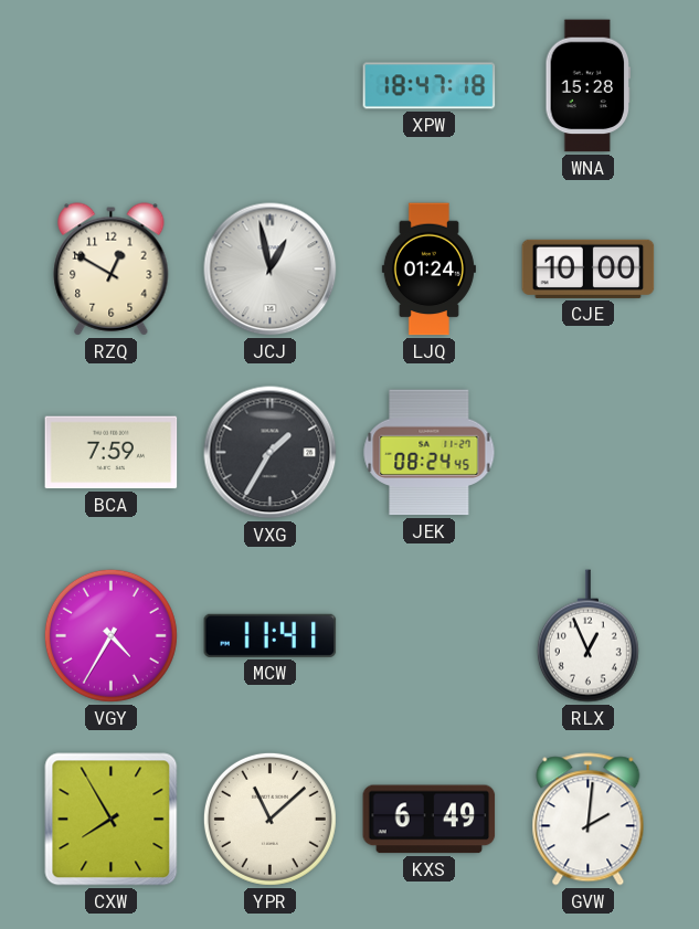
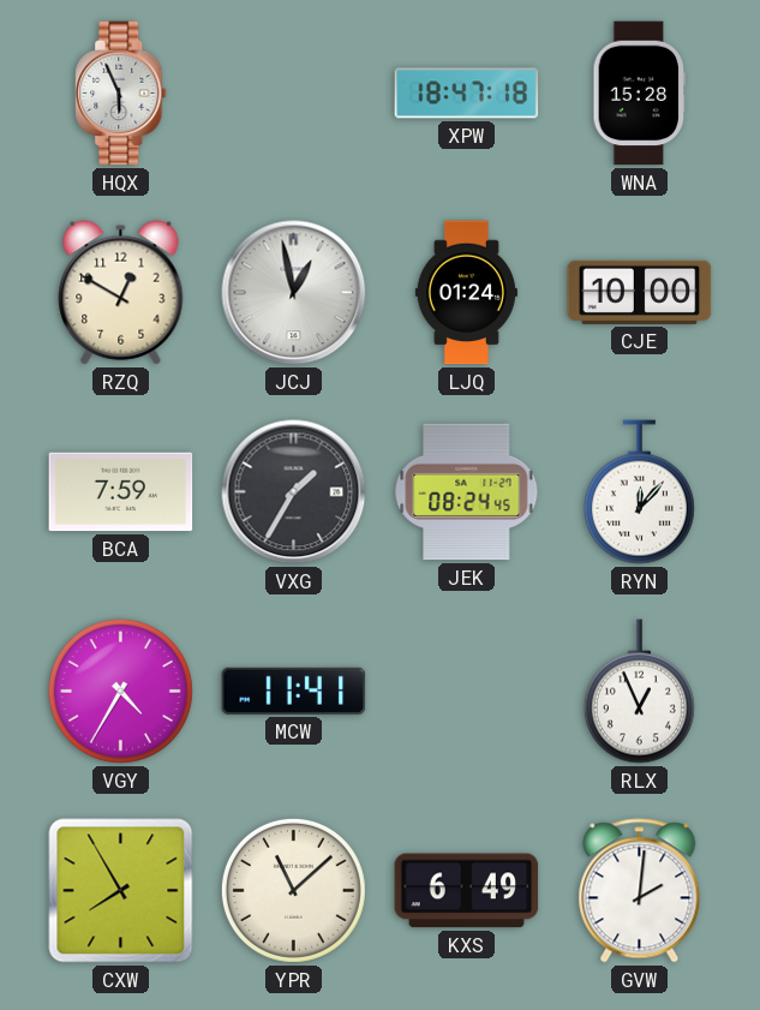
HQX: none -> 5:56
RYN: none -> 12:07
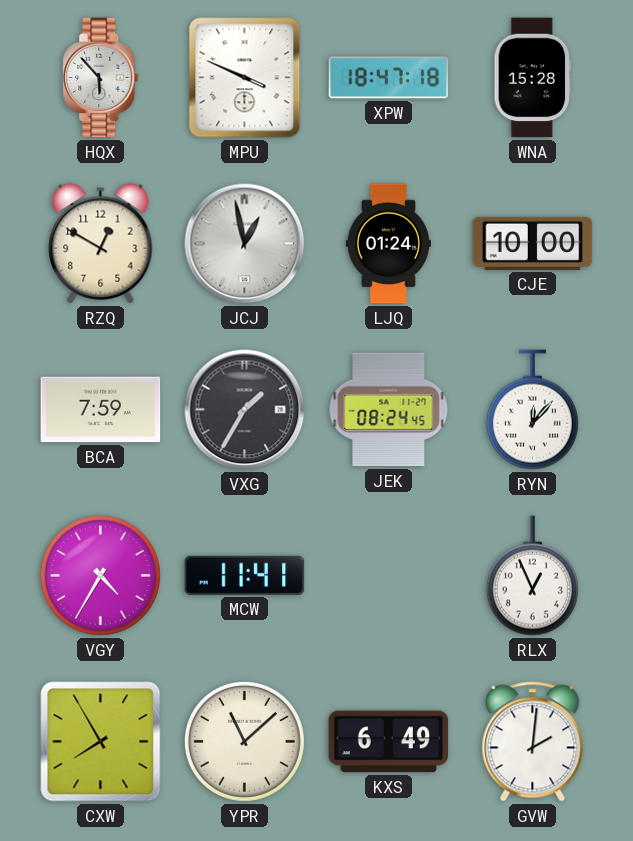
HQX: 5:56 -> 5:53
MPU: none -> 3:49
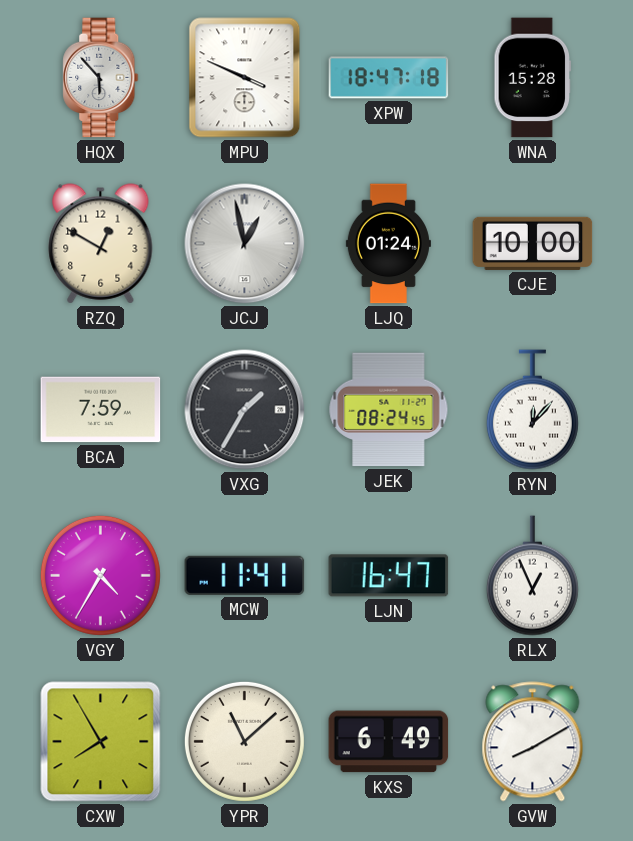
LJN: none -> 16:47
GVW: 2:01 -> 8:10
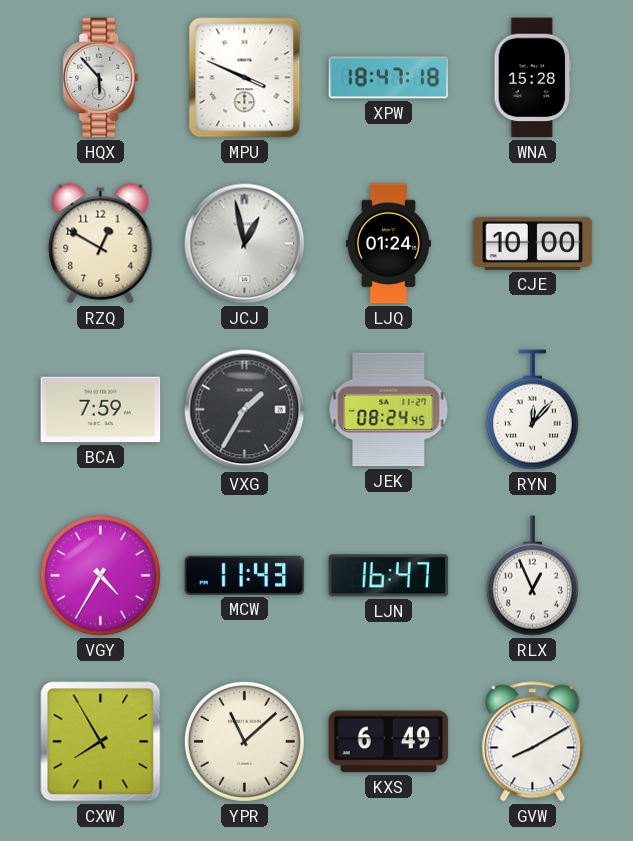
MCW: 11:41 -> 11:43
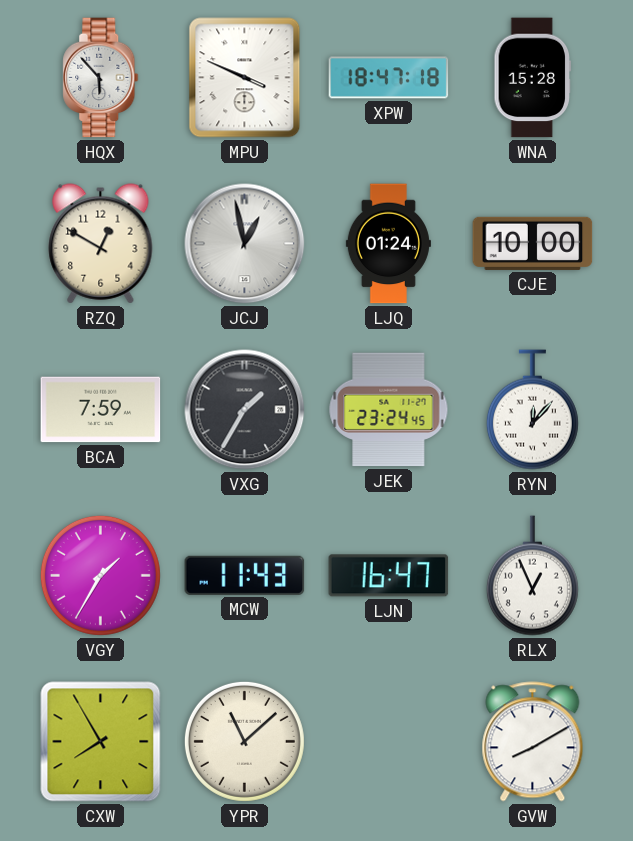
JEK: 08:24 -> 23:24
VGY: 4:35 -> 1:35
KXS: 6:49 -> none
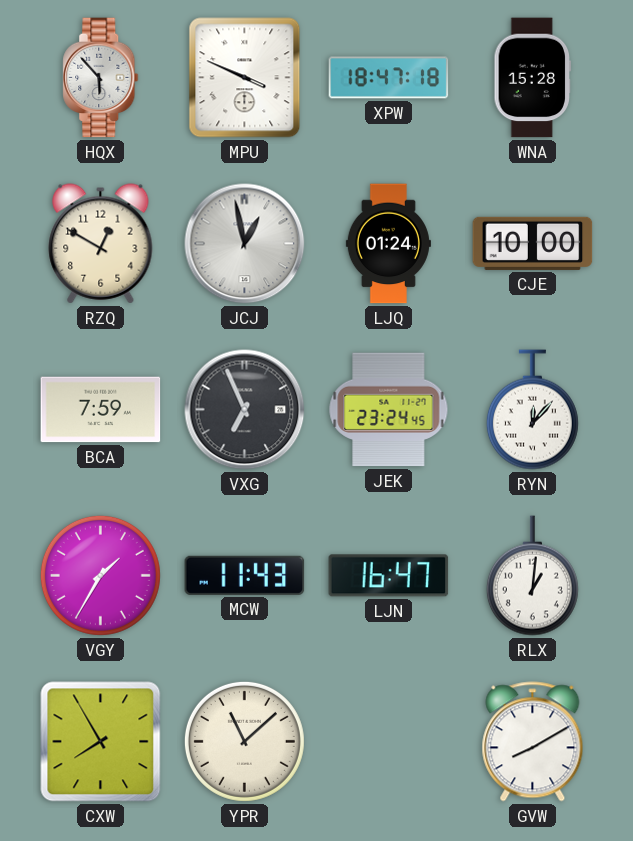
VXG: 1:35 -> 6:56
RLX: 12:56 -> 1:01
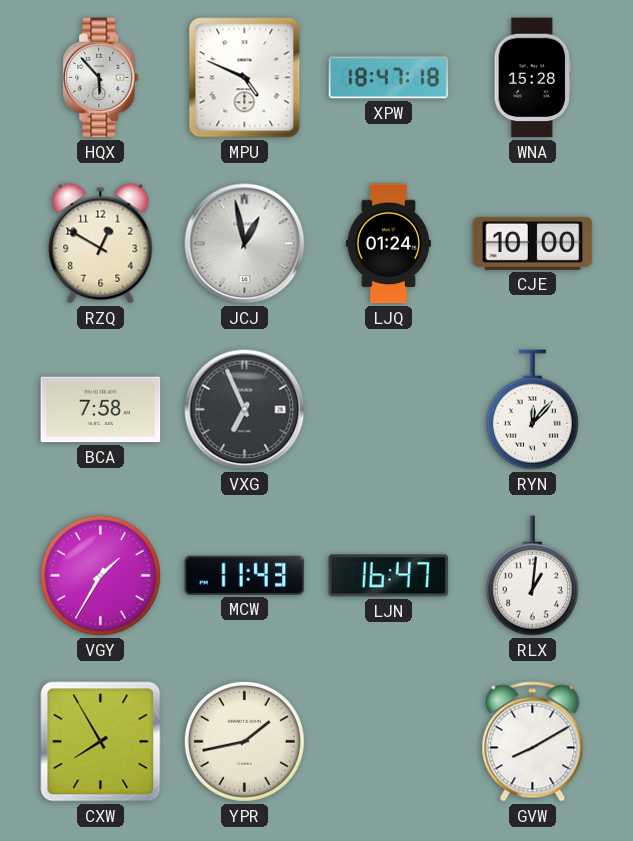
MPU: 3:49 -> 4:49
BCA: 7:59 -> 7:58
JEK: 23:24 -> none
YPR: 11:08 -> 1:43
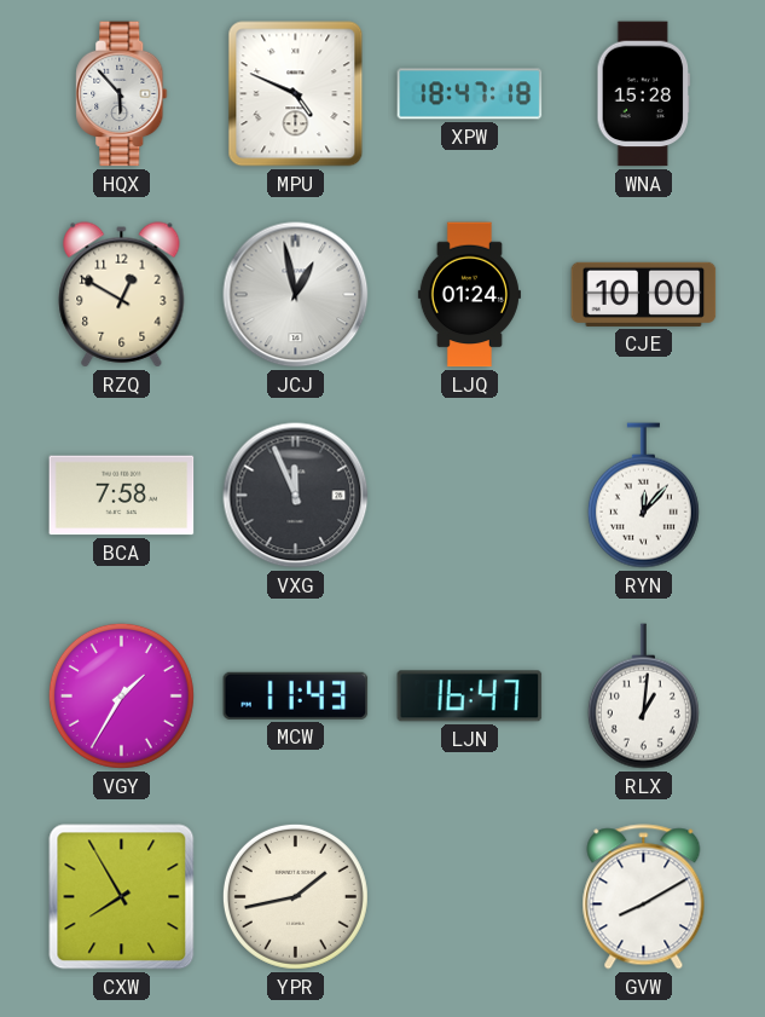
VXG: 6:56 -> 11:56
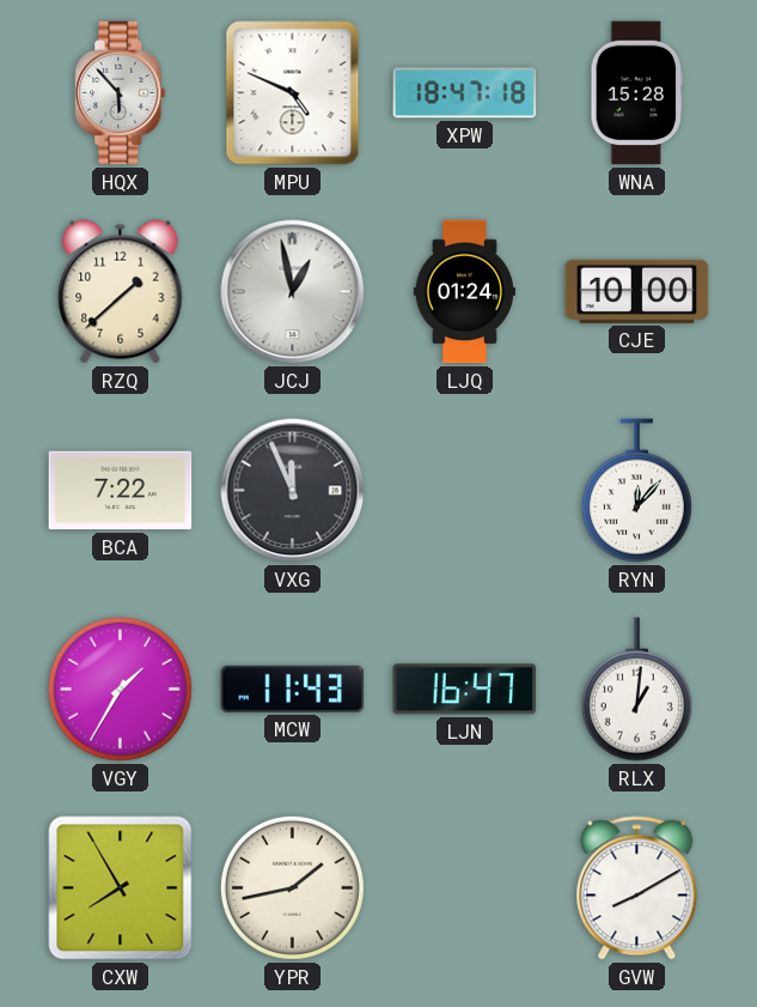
RZQ: 12:50 -> 1:38
BCA: 7:58 -> 7:22
